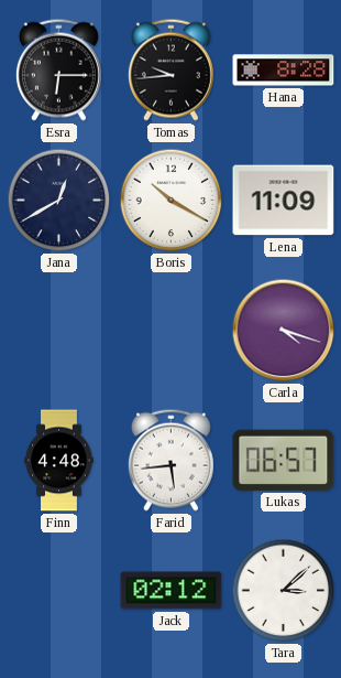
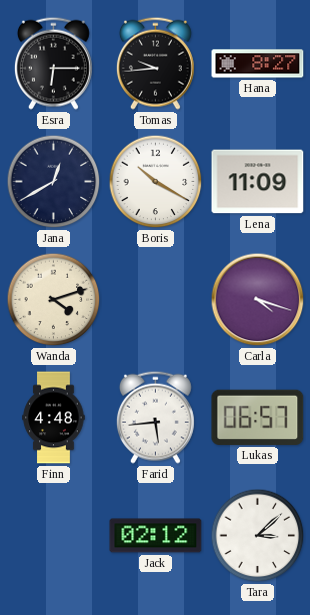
Hana: 8:28 -> 8:27
Wanda: none -> 4:12
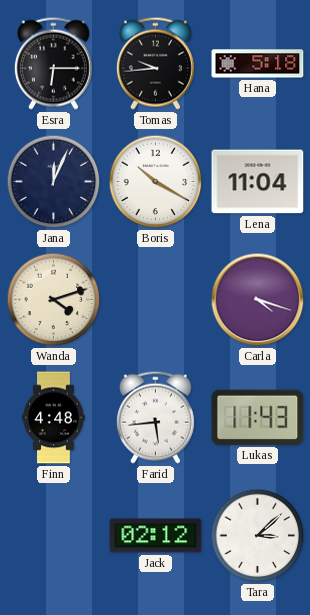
Hana: 8:27 -> 5:18
Jana: 12:40 -> 12:04
Lena: 11:09 -> 11:04
Lukas: 06:57 -> 11:43
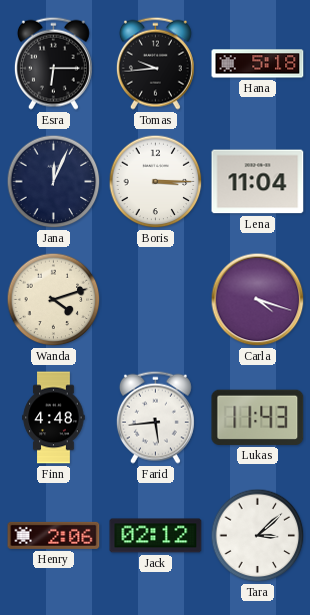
Boris: 10:20 -> 3:15
Henry: none -> 2:06
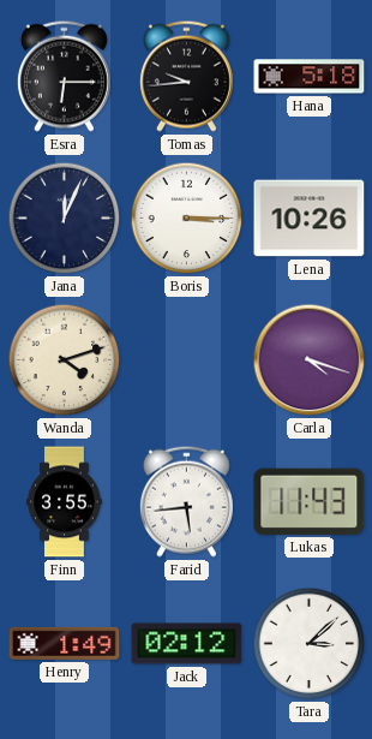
Lena: 11:04 -> 10:26
Finn: 4:48 -> 3:55
Henry: 2:06 -> 1:49
